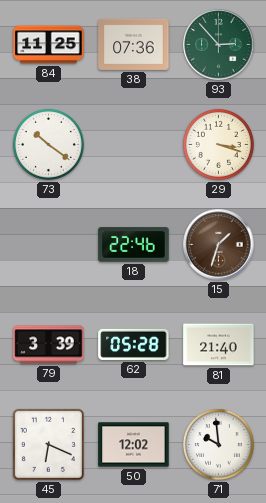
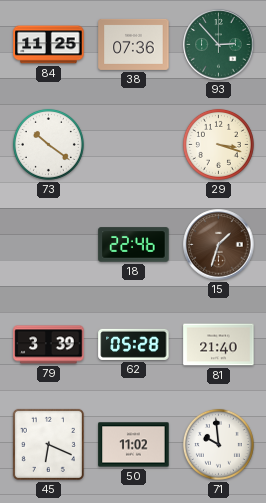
50: 12:02 -> 11:02
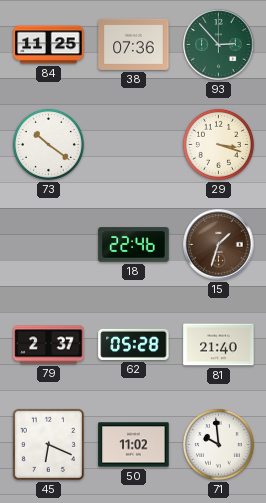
79: 3:39 -> 2:37
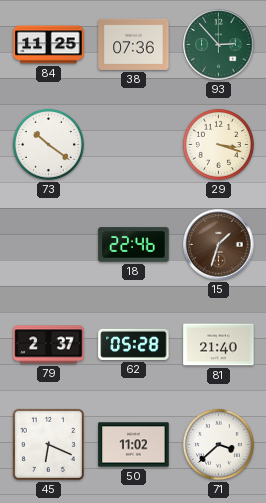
71: 9:59 -> 3:38
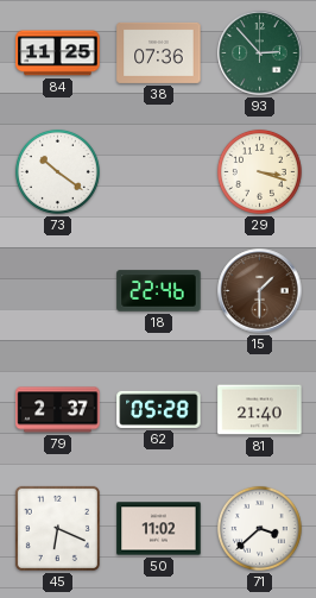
15: 1:33 -> 1:30
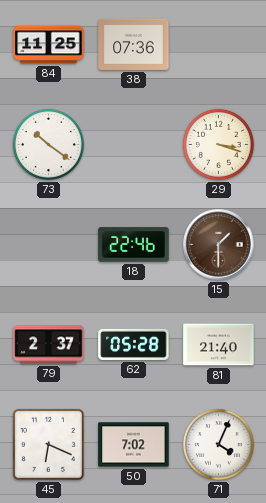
93: 2:53 -> none
50: 11:02 -> 7:02
71: 3:38 -> 4:04
